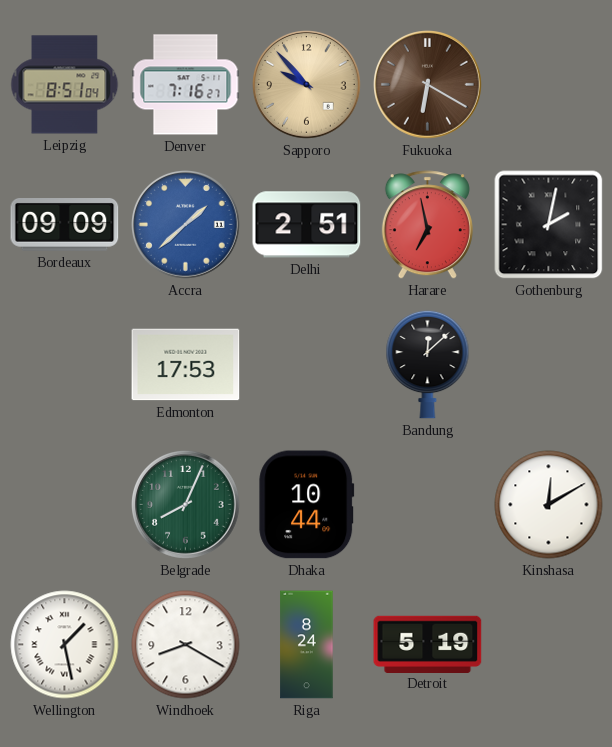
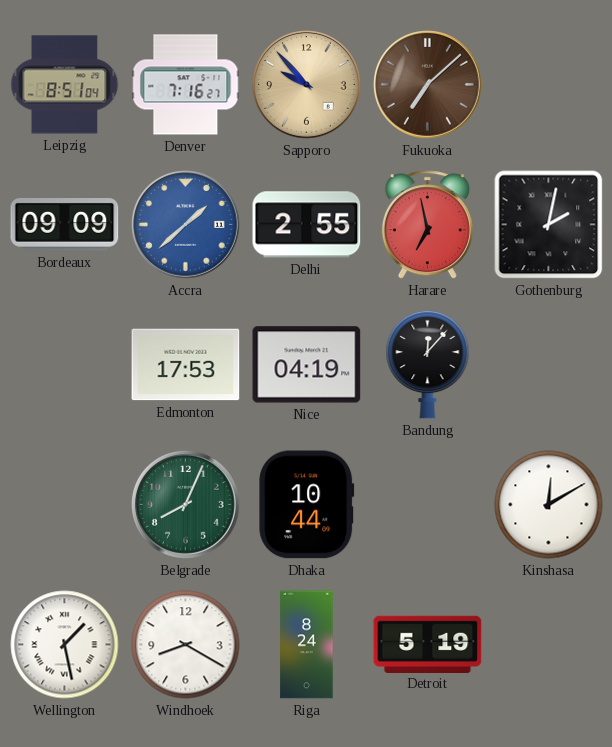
Fukuoka: 6:20 -> 7:08
Delhi: 2:51 -> 2:55
Nice: none -> 04:19
Bandung: 12:08 -> 12:07
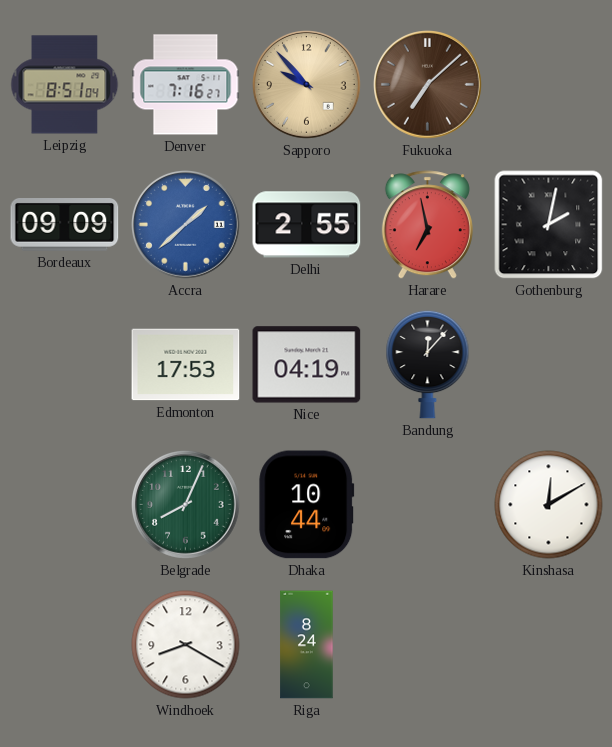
Wellington: 1:28 -> none
Detroit: 5:19 -> none
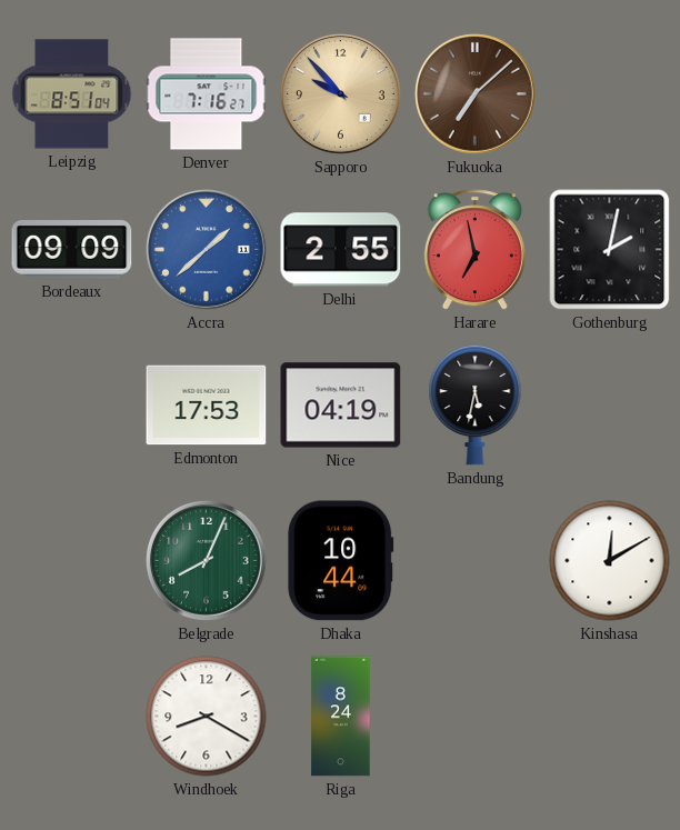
Bandung: 12:07 -> 5:32
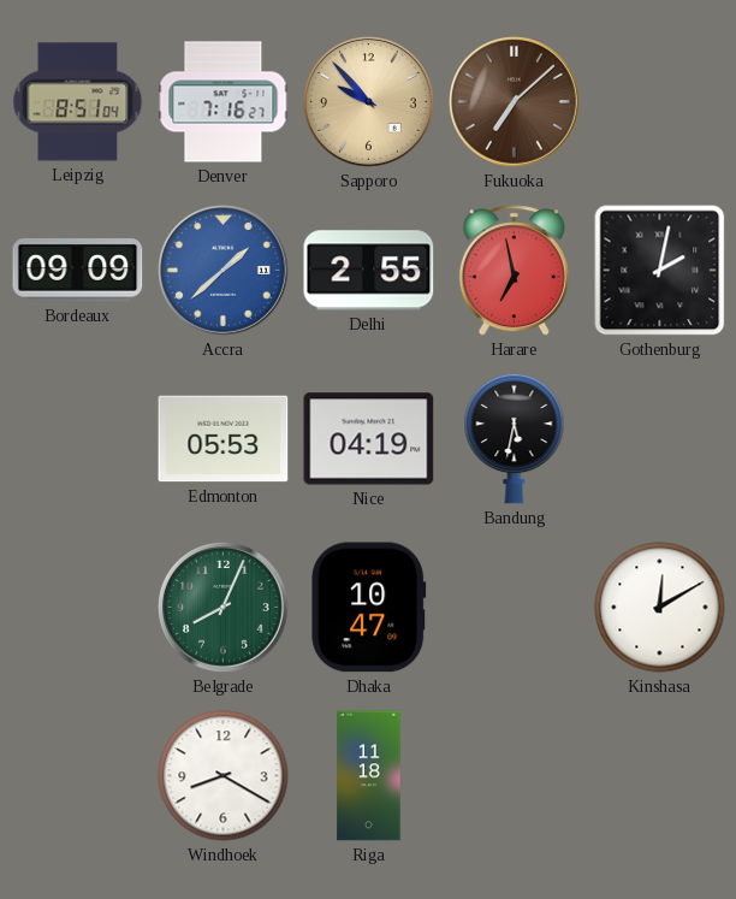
Edmonton: 17:53 -> 05:53
Dhaka: 10:44 -> 10:47
Riga: 8:24 -> 11:18
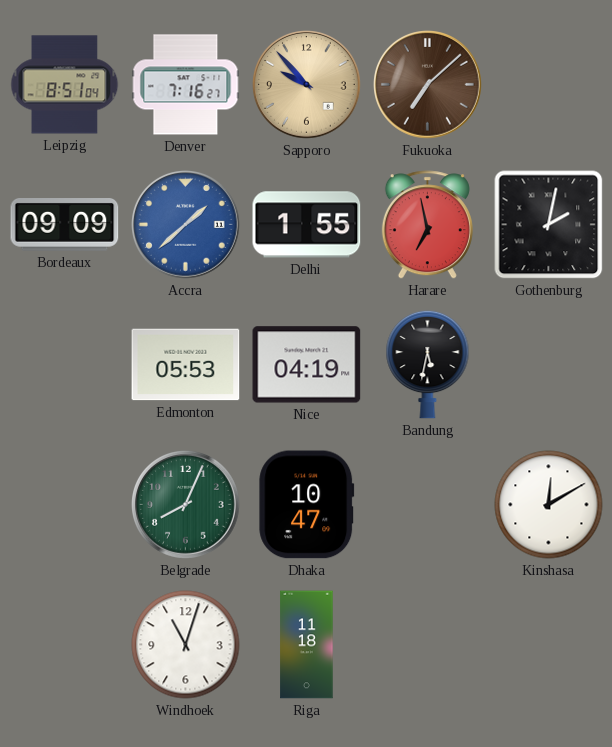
Delhi: 2:55 -> 1:55
Windhoek: 8:20 -> 11:03
